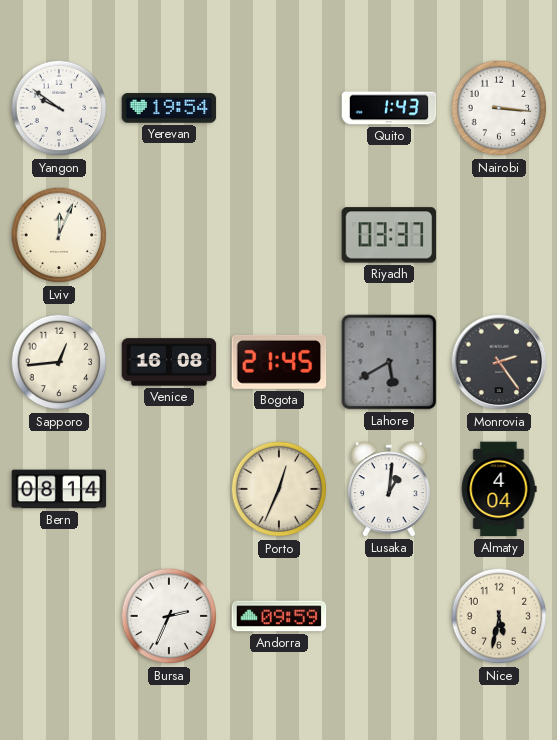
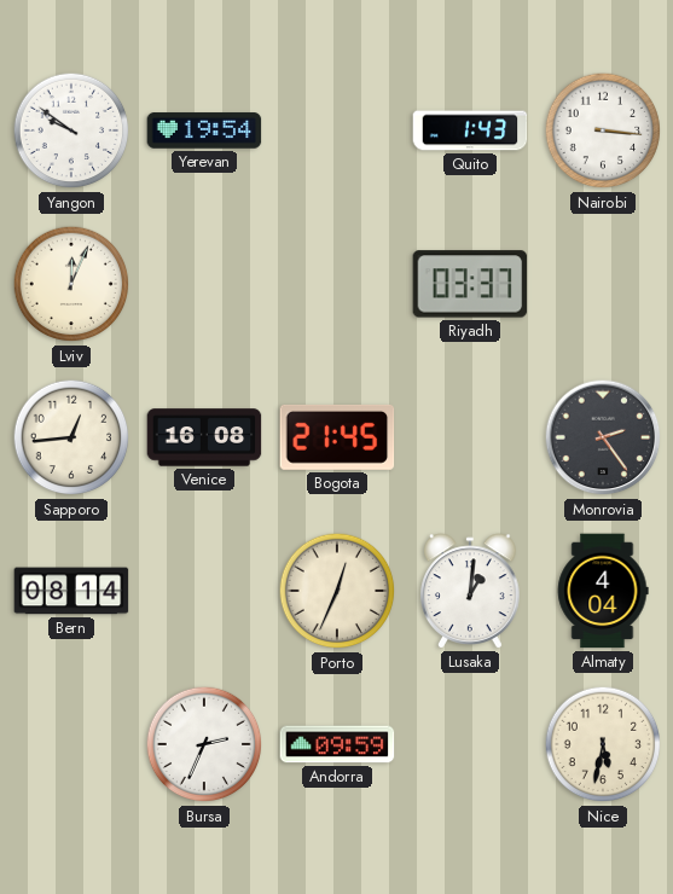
Lahore: 5:40 -> none
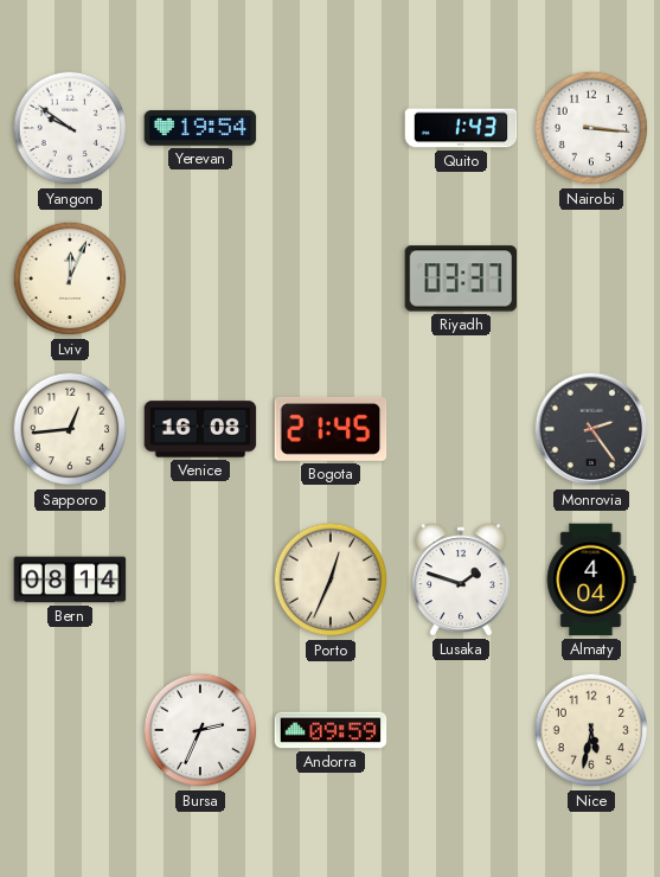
Lusaka: 1:01 -> 1:48
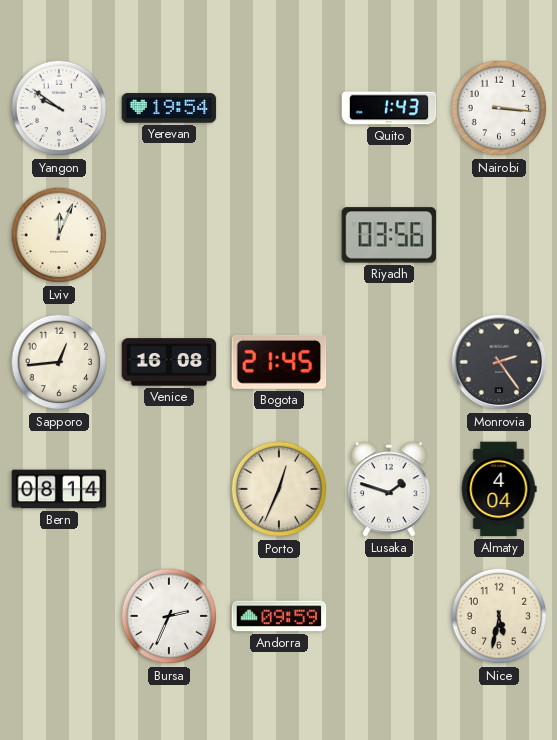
Riyadh: 03:37 -> 03:56
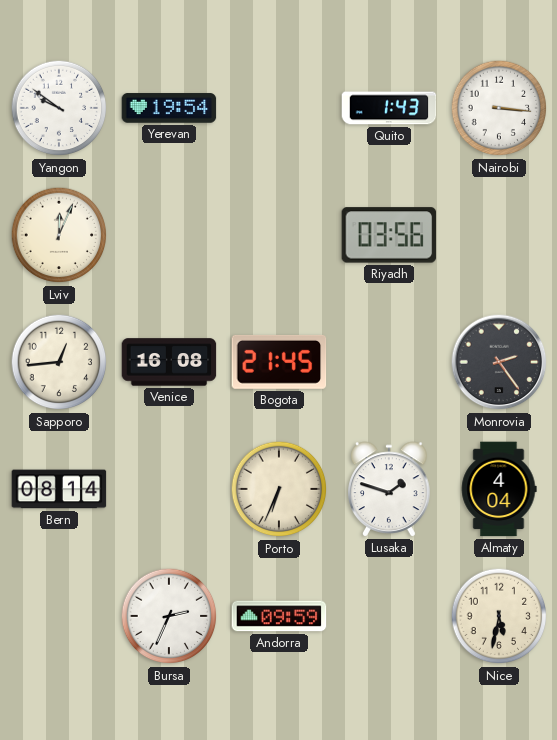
Porto: 12:34 -> 6:34
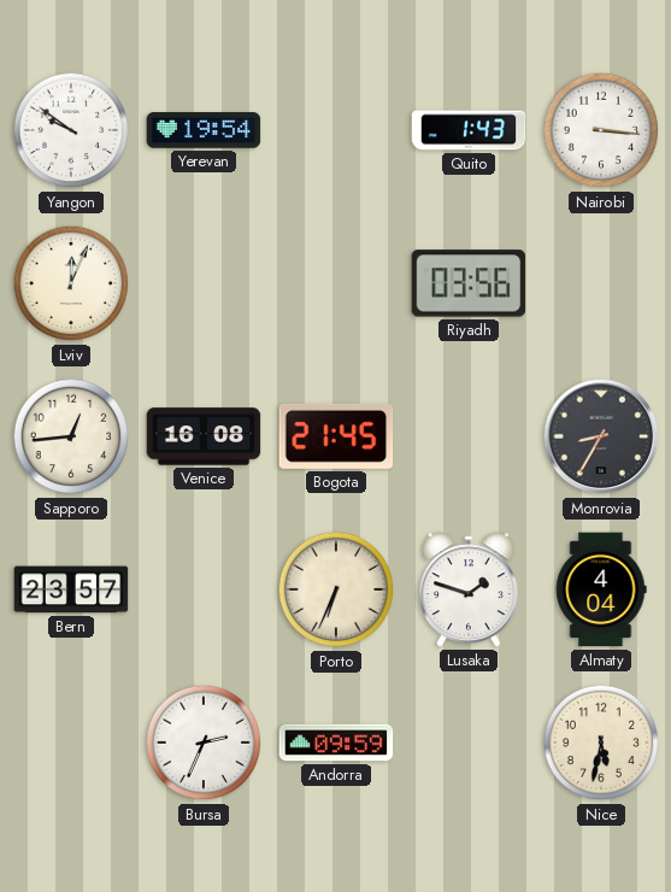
Monrovia: 2:24 -> 8:35
Bern: 08:14 -> 23:57
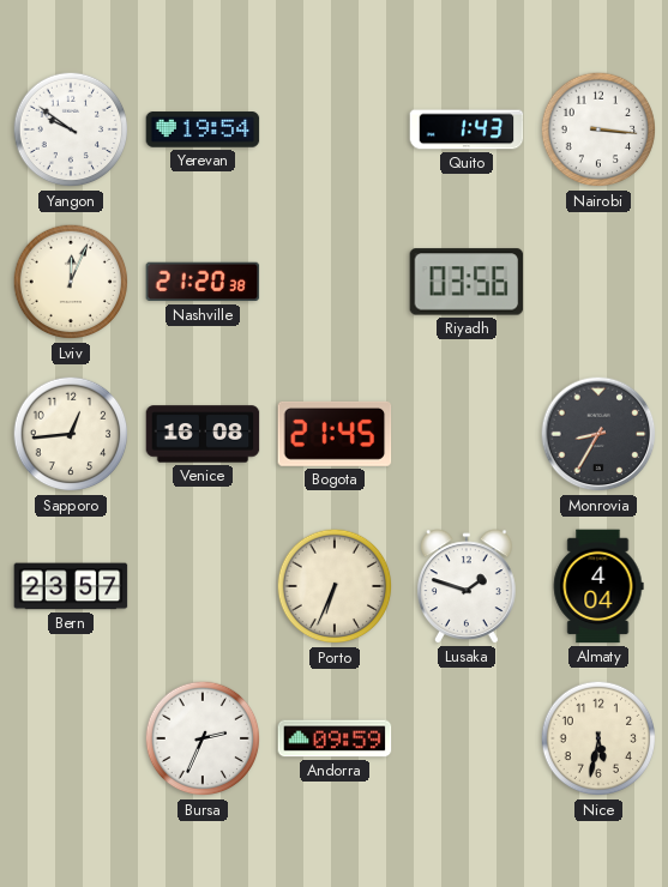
Nashville: none -> 21:20
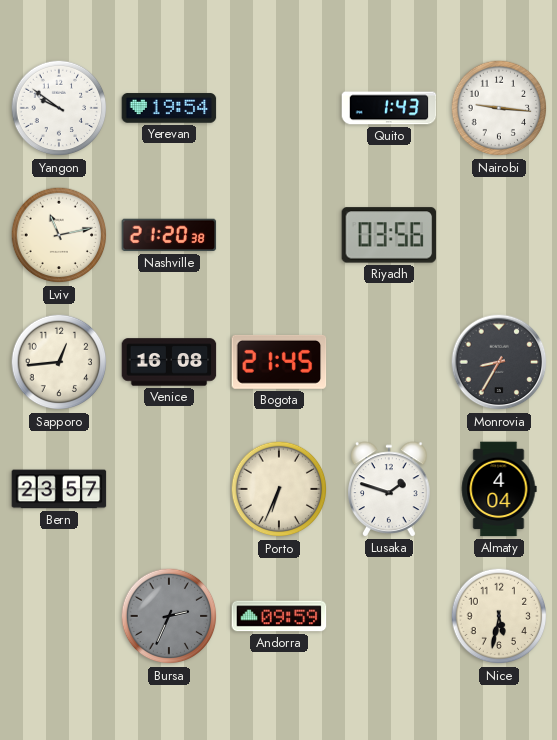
Nairobi: 3:16 -> 9:16
Lviv: 12:04 -> 11:13
Bursa dial: white -> grey
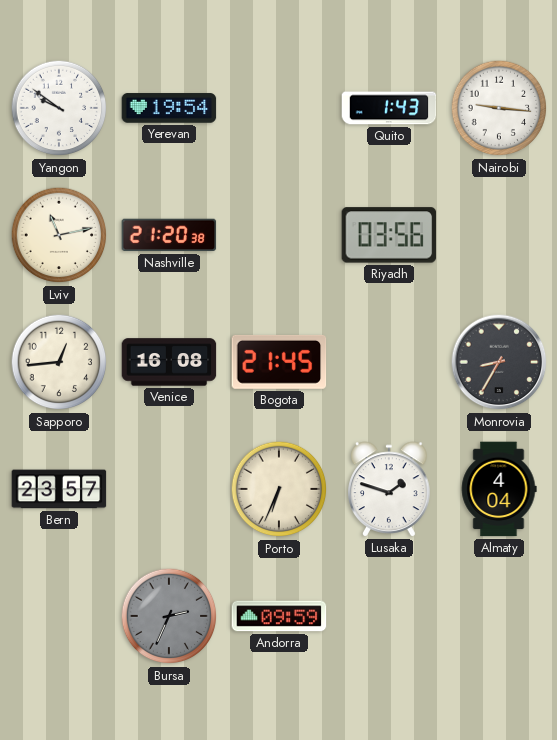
Nice: 5:32 -> none
